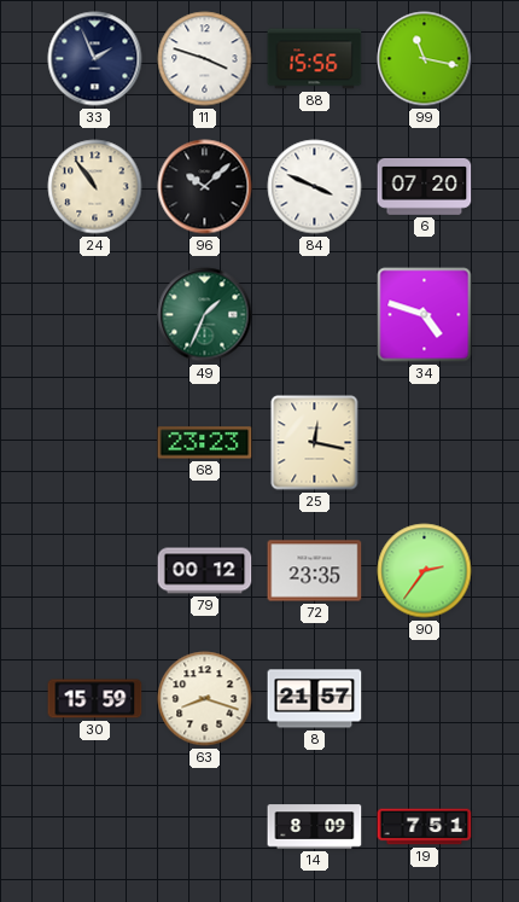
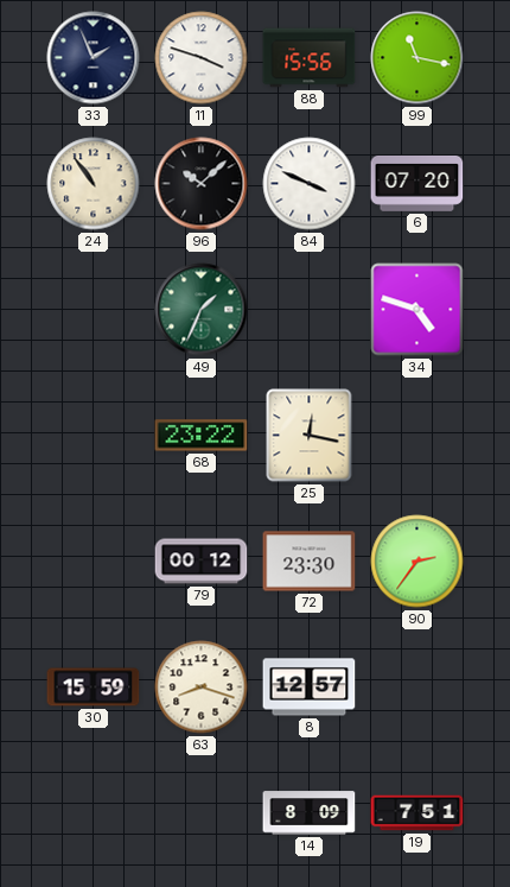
68: 23:23 -> 23:22
72: 23:35 -> 23:30
8: 21:57 -> 12:57
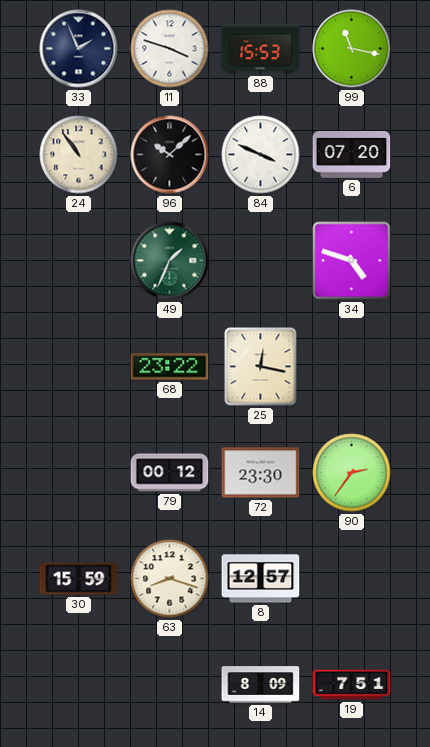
88: 15:56 -> 15:53
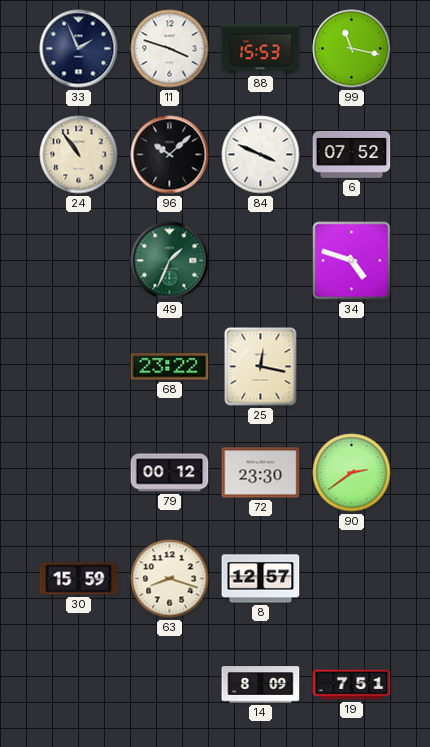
6: 07:20 -> 07:52
90: 2:36 -> 2:39
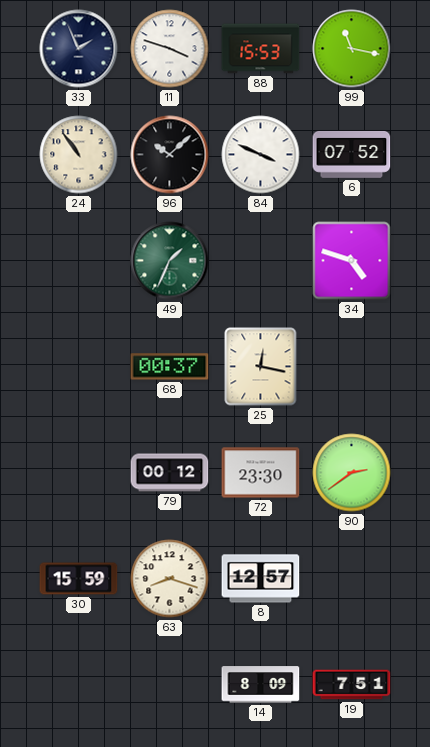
68: 23:22 -> 00:37
